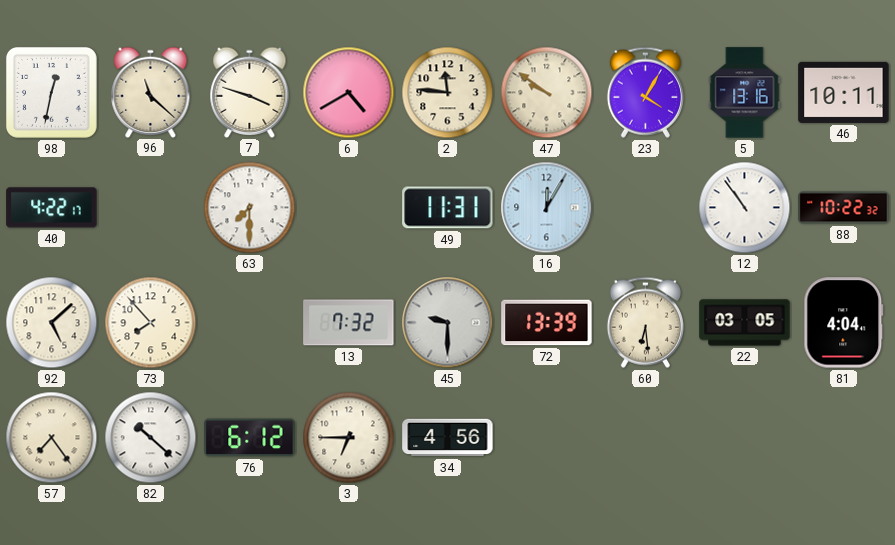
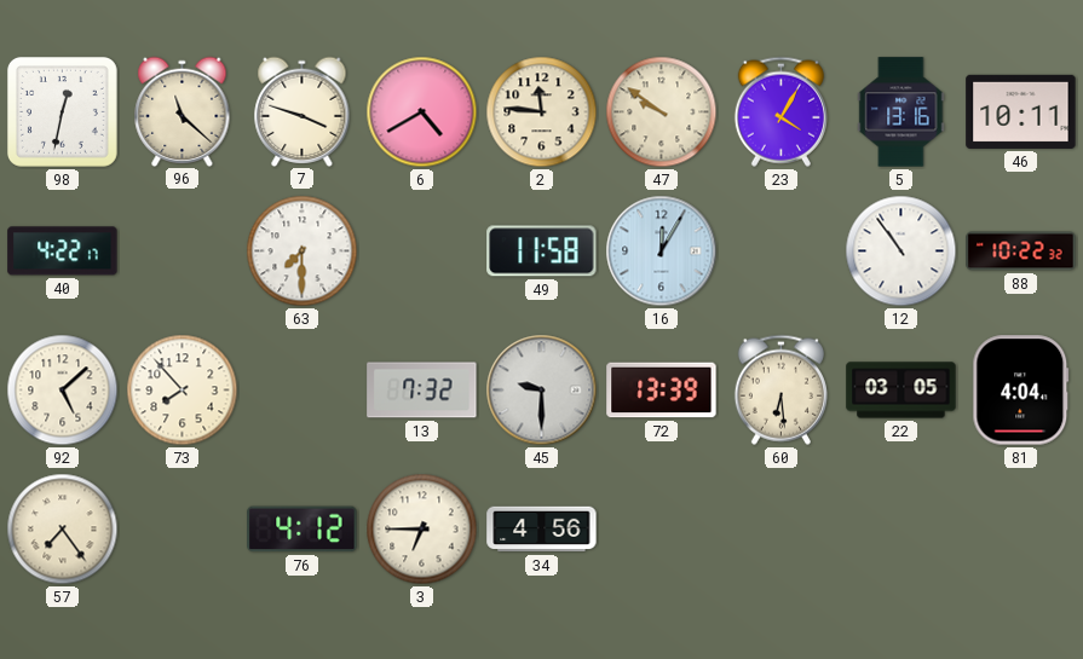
49: 11:31 -> 11:58
82: 10:22 -> none
76: 6:12 -> 4:12
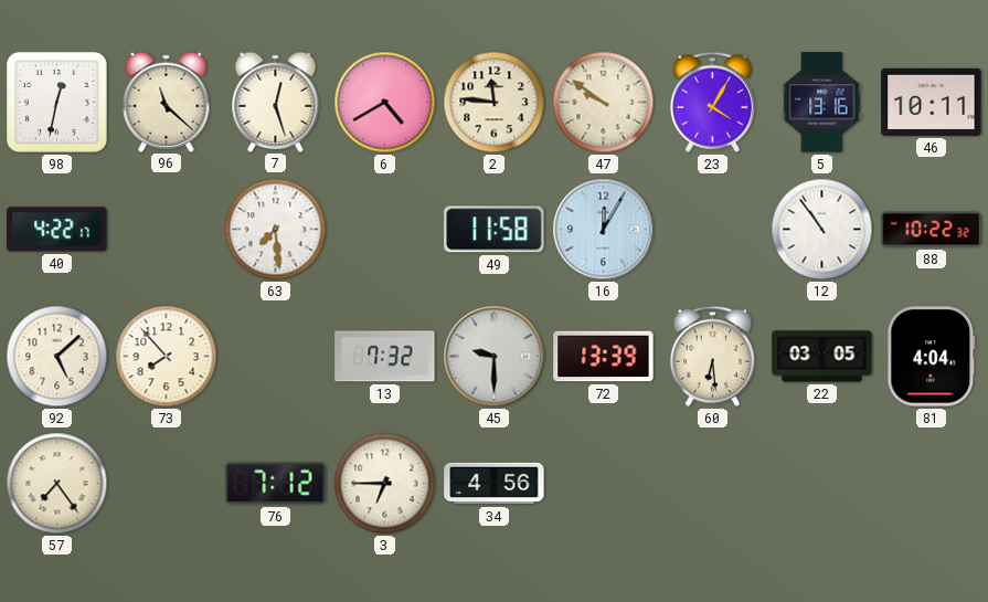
7: 3:48 -> 12:27
63: 7:30 -> 7:29
76: 4:12 -> 7:12
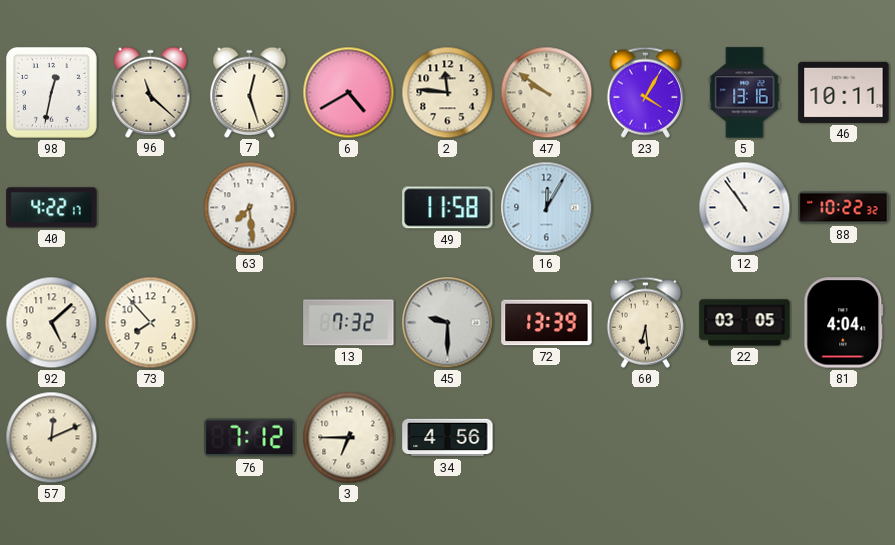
57: 7:24 -> 12:11
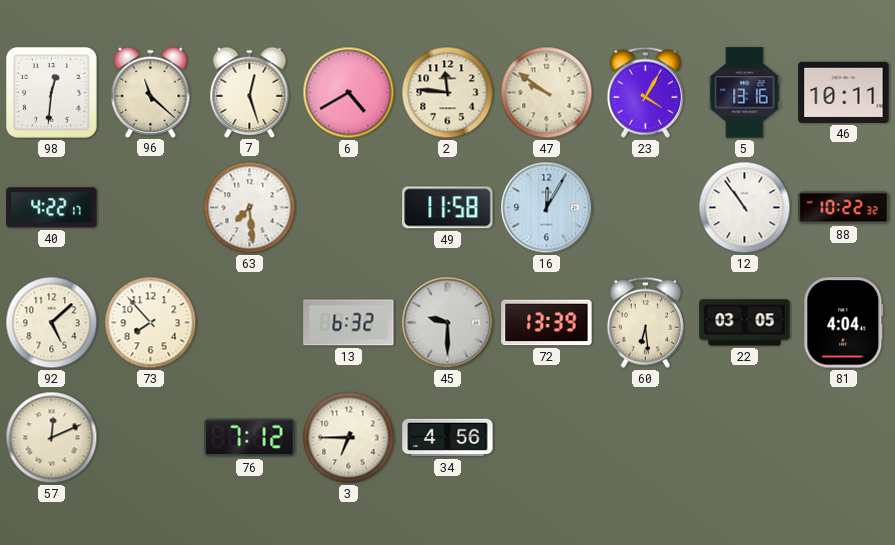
98: 12:32 -> 12:31
13: 7:32 -> 6:32
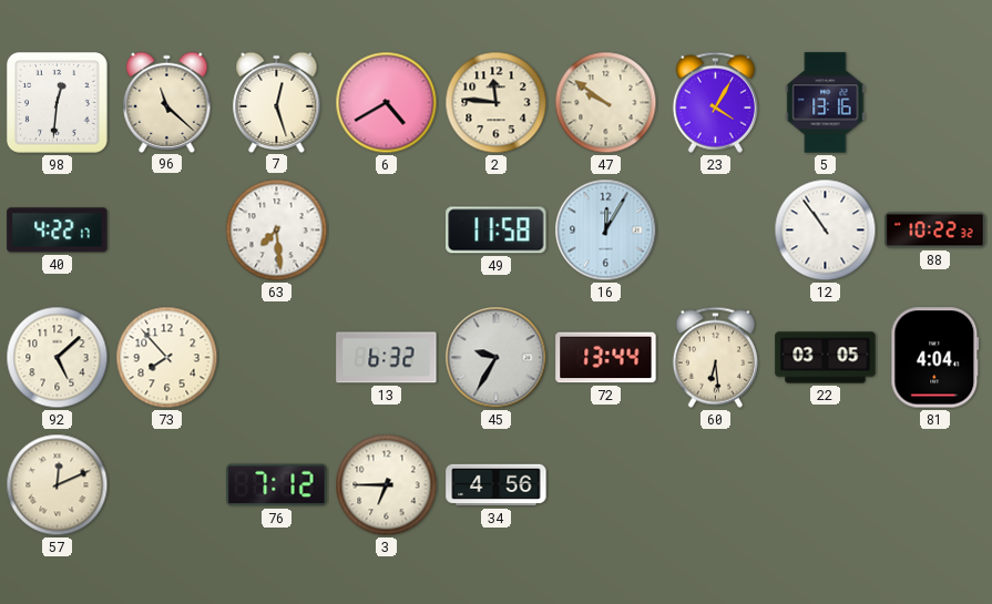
46: 10:11 -> none
45: 9:30 -> 9:35
72: 13:39 -> 13:44
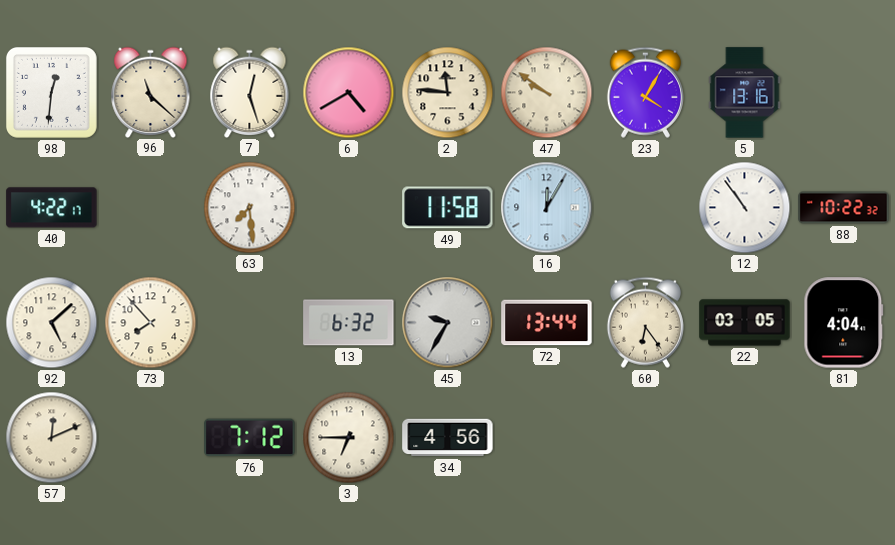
60: 6:29 -> 6:24
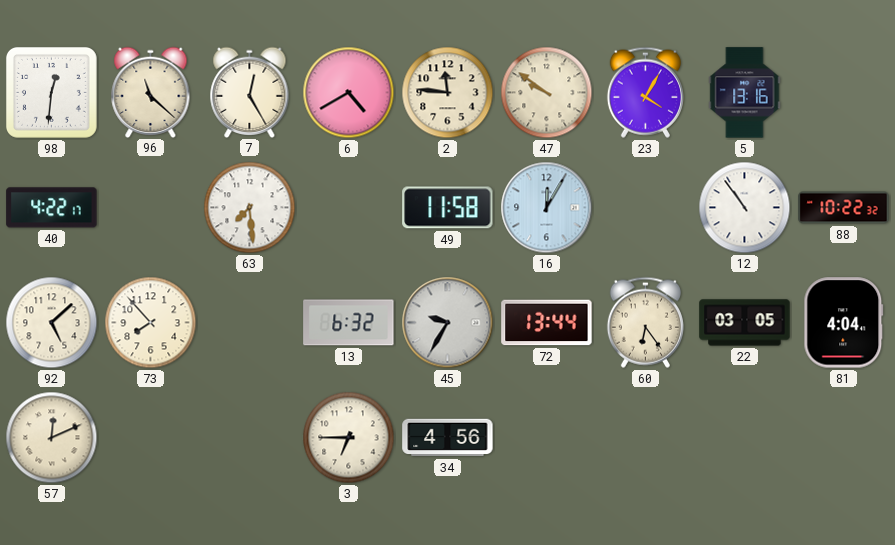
7: 12:27 -> 12:25
76: 7:12 -> none
